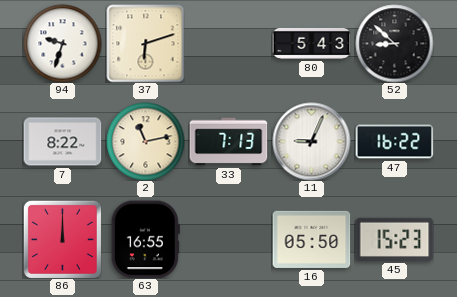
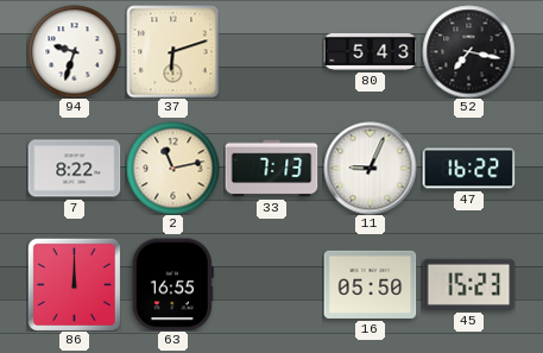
52: 8:52 -> 7:17
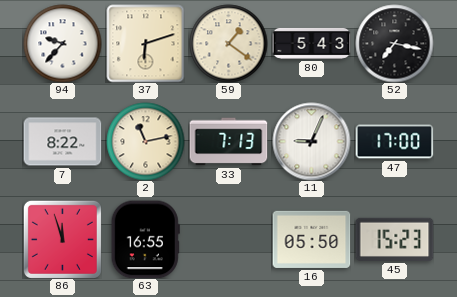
94: 9:33 -> 9:37
59: none -> 1:21
47: 16:22 -> 17:00
86: 12:00 -> 11:57
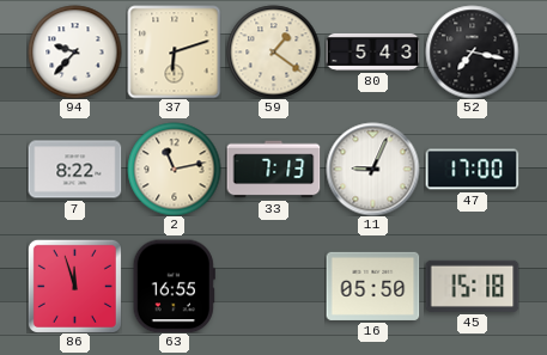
45: 15:23 -> 15:18
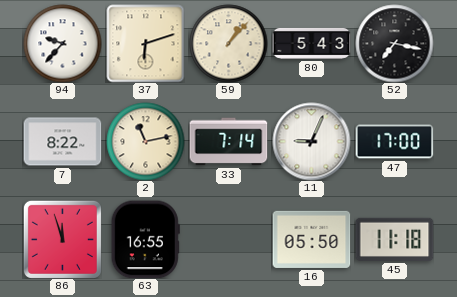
59: 1:21 -> 1:07
33: 7:13 -> 7:14
45: 15:18 -> 11:18
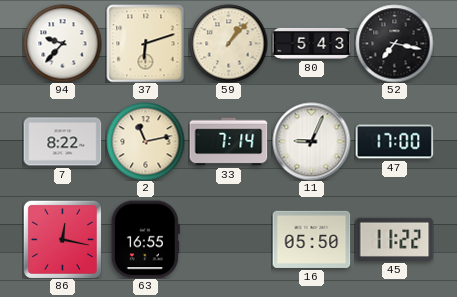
86: 11:57 -> 12:17
45: 11:18 -> 11:22
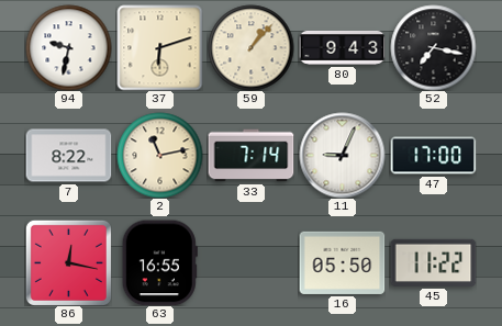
94: 9:37 -> 9:32
80: 5:43 -> 9:43
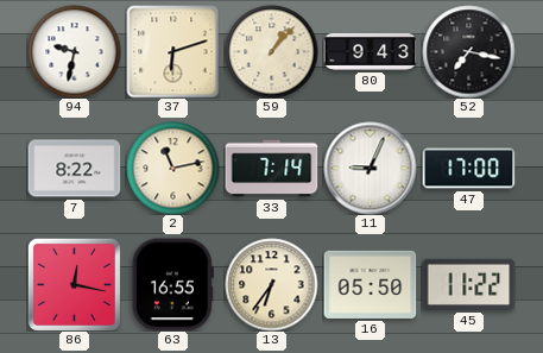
13: none -> 6:36
